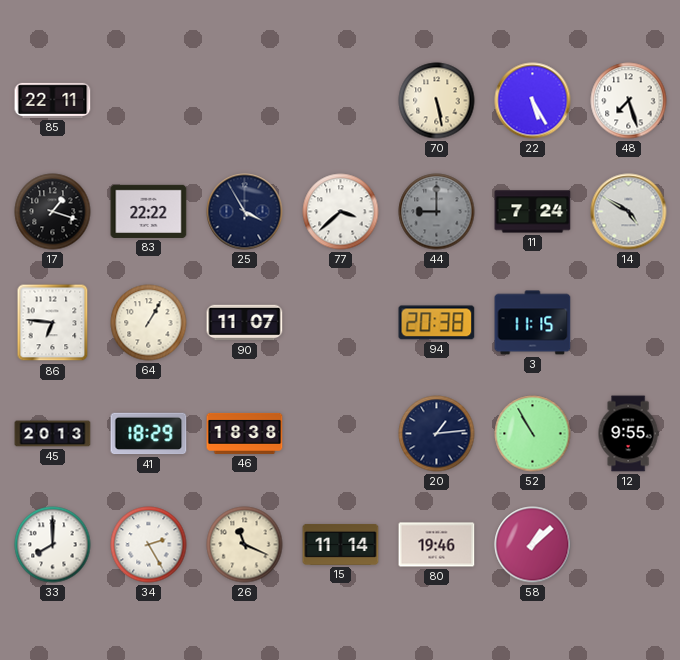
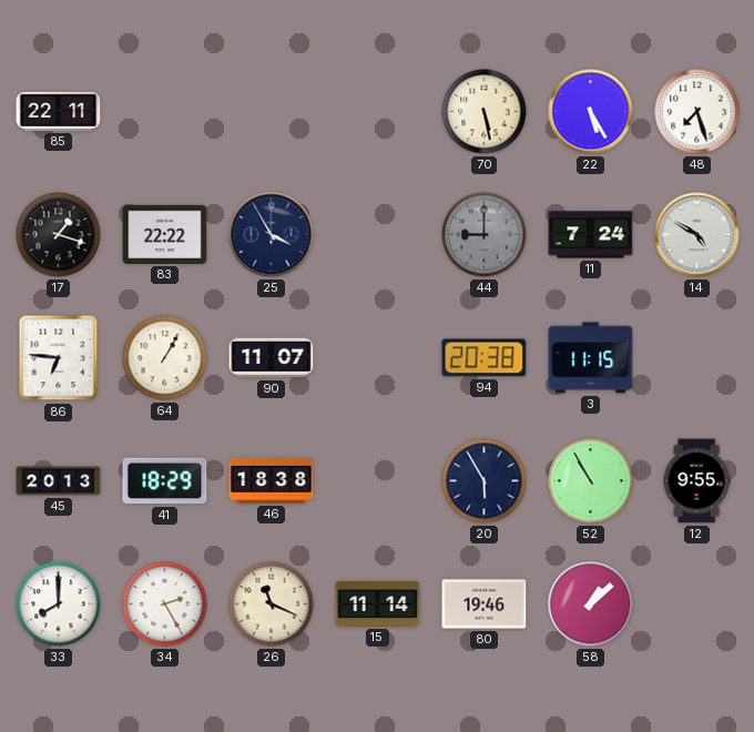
77: 3:38 -> none
20: 1:14 -> 5:55
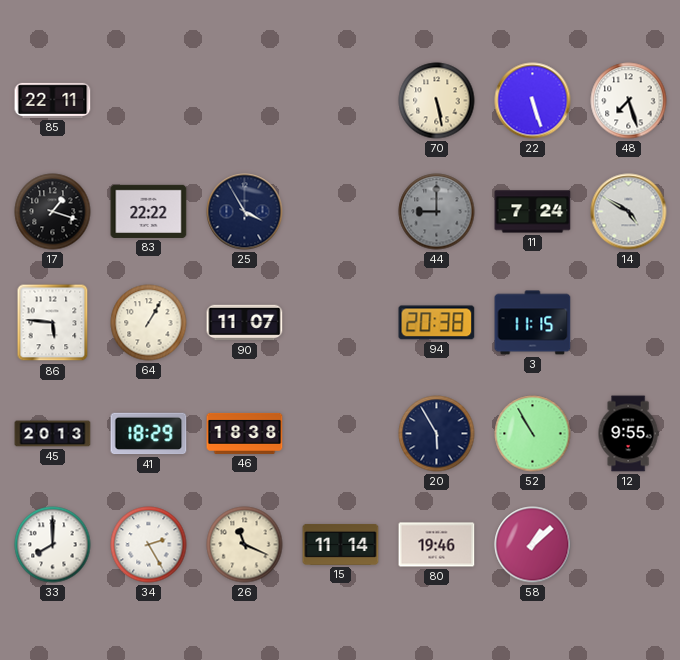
22: 5:25 -> 5:27
86: 6:46 -> 5:46
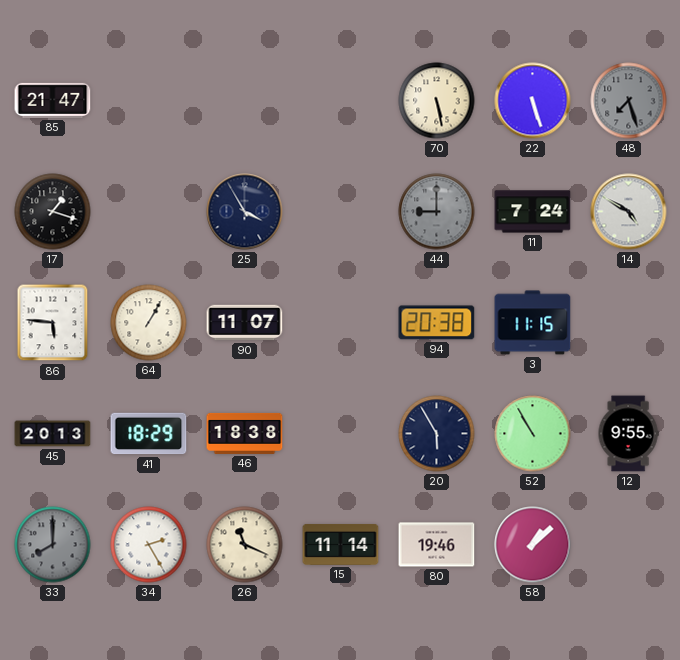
85: 22:11 -> 21:47
48 dial: white -> grey
83: 22:22 -> none
33 dial: white -> grey
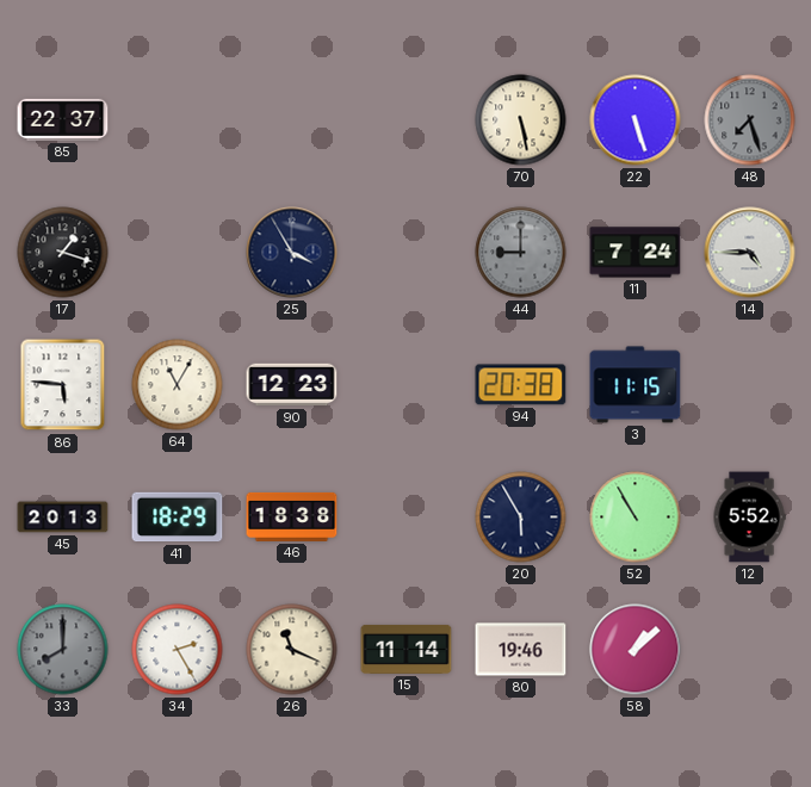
85: 21:47 -> 22:37
14: 4:50 -> 4:45
64: 1:05 -> 11:05
90: 11:07 -> 12:23
12: 9:55 -> 5:52
